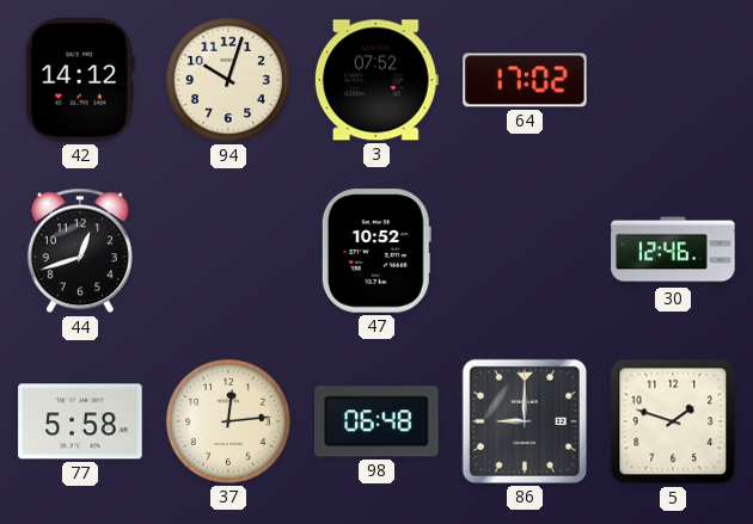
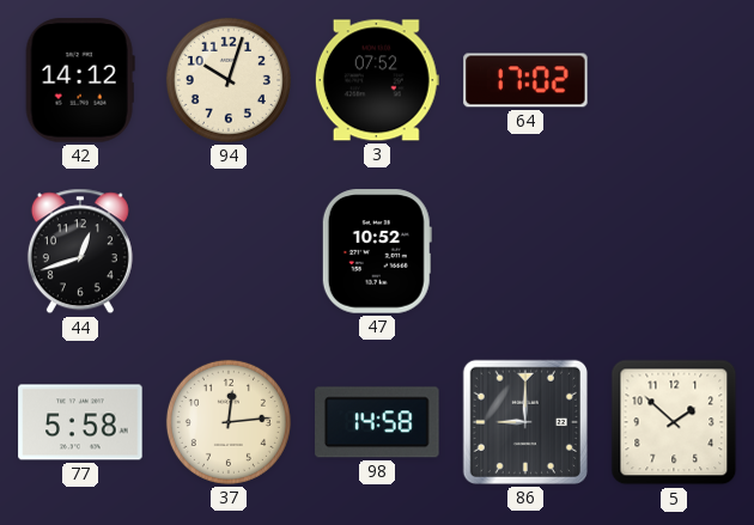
30: 12:46 -> none
98: 06:48 -> 14:58
5: 1:48 -> 1:52
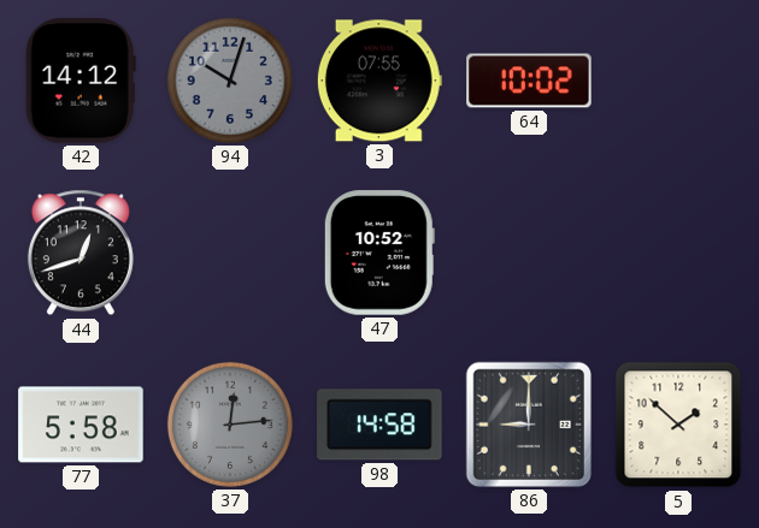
94 dial: cream -> grey
3: 07:52 -> 07:55
64: 17:02 -> 10:02
37 dial: cream -> grey
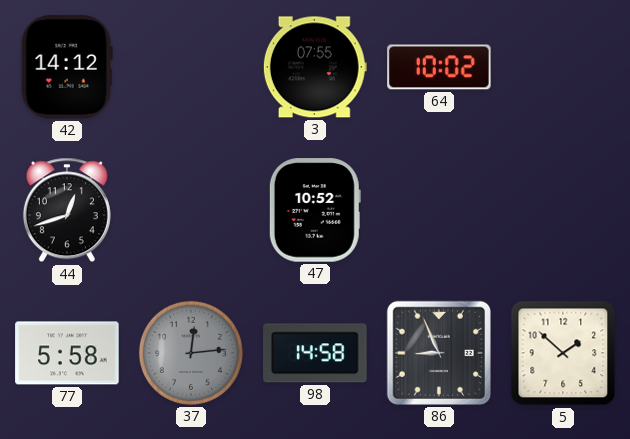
94: 10:03 -> none
86: 9:00 -> 8:56
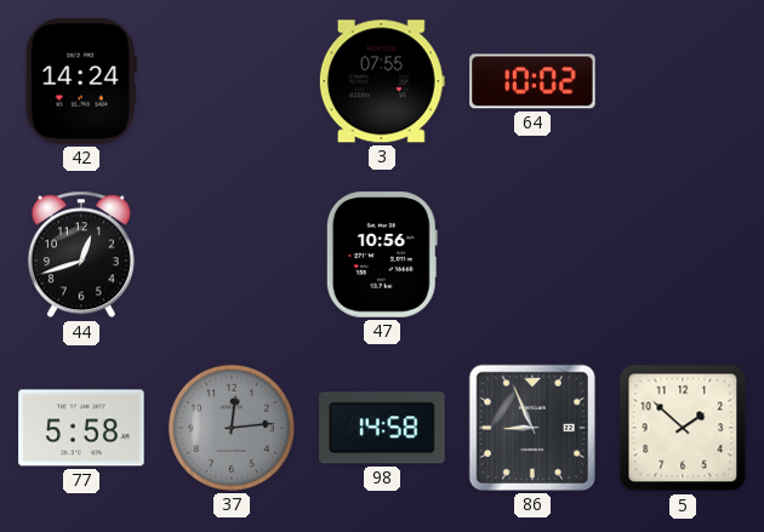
42: 14:12 -> 14:24
47: 10:52 -> 10:56
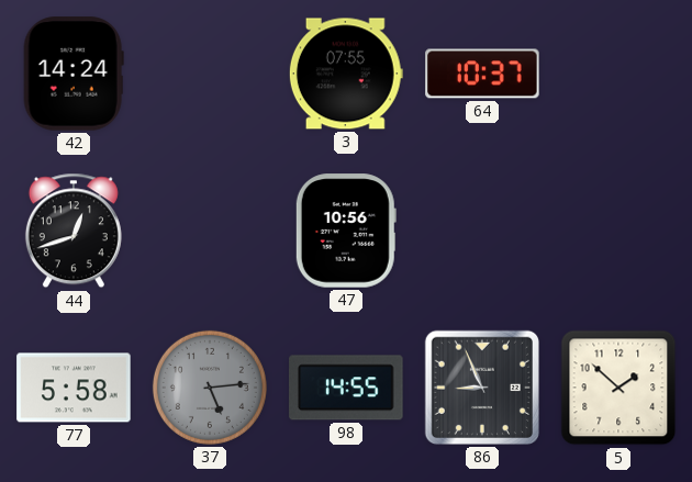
64: 10:02 -> 10:37
37: 12:14 -> 5:14
98: 14:58 -> 14:55
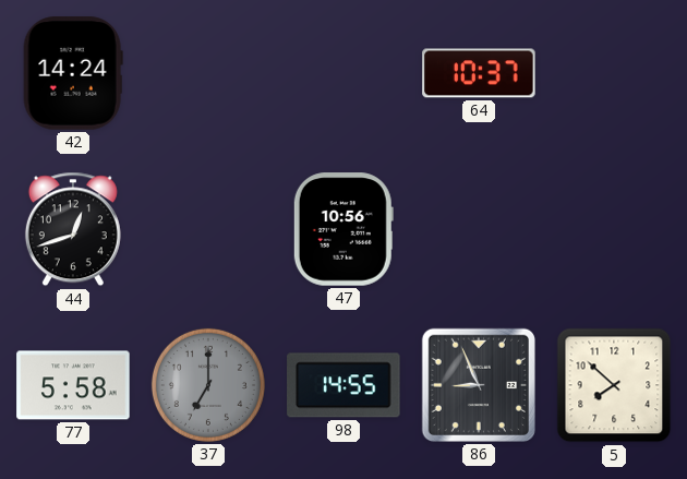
3: 07:55 -> none
37: 5:14 -> 7:00
5: 1:52 -> 7:52
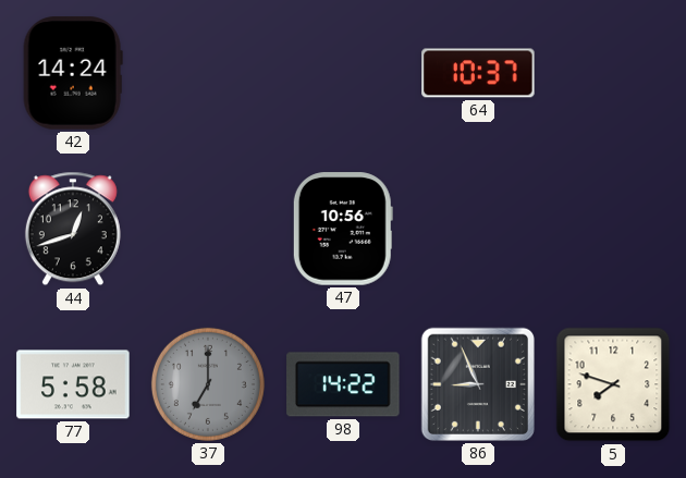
98: 14:55 -> 14:22
5: 7:52 -> 7:48
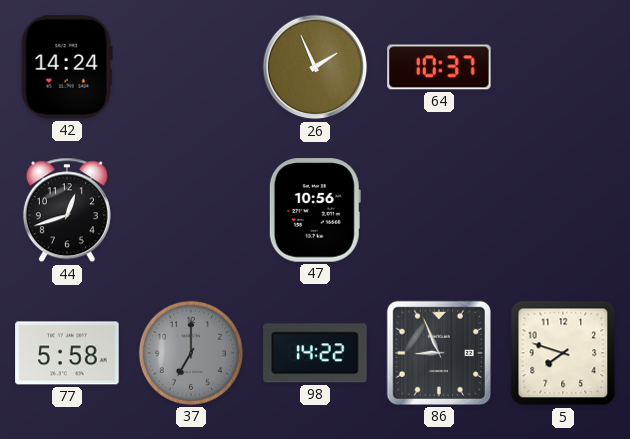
26: none -> 1:56
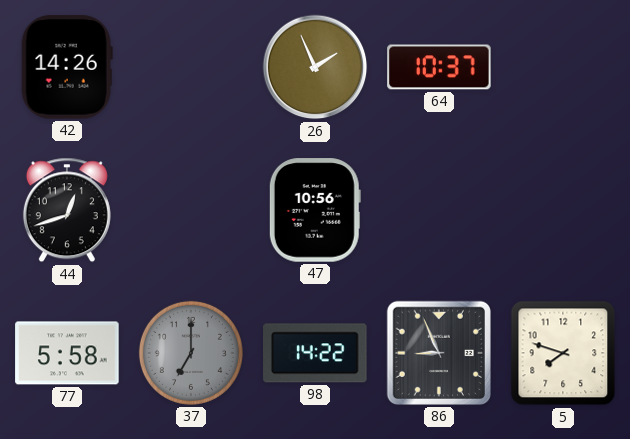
42: 14:24 -> 14:26
